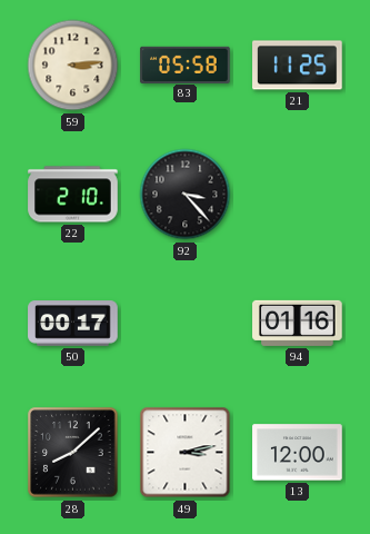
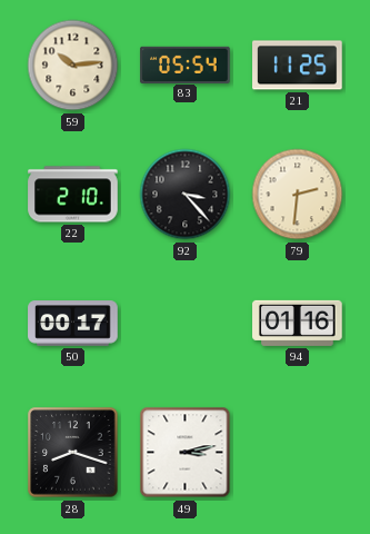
59: 3:14 -> 10:14
83: 05:58 -> 05:54
79: none -> 2:31
28: 8:08 -> 8:18
13: 12:00 -> none
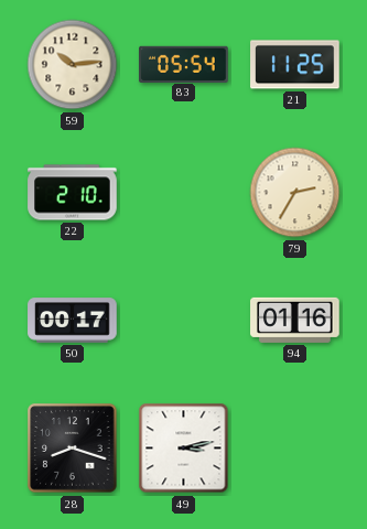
92: 3:23 -> none
79: 2:31 -> 2:35
